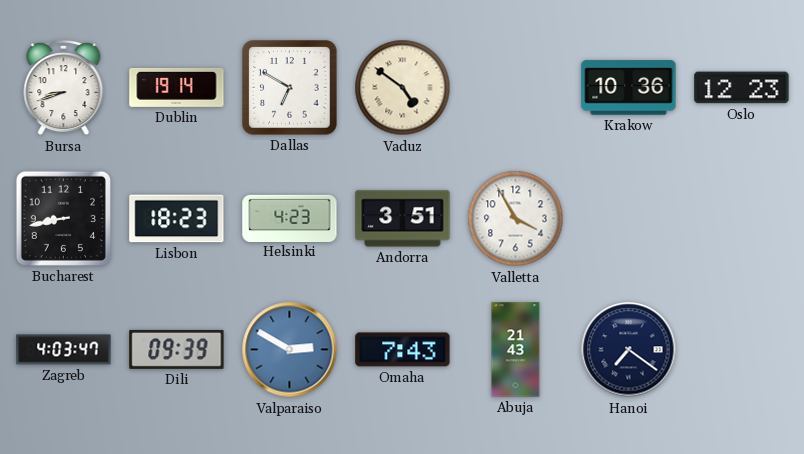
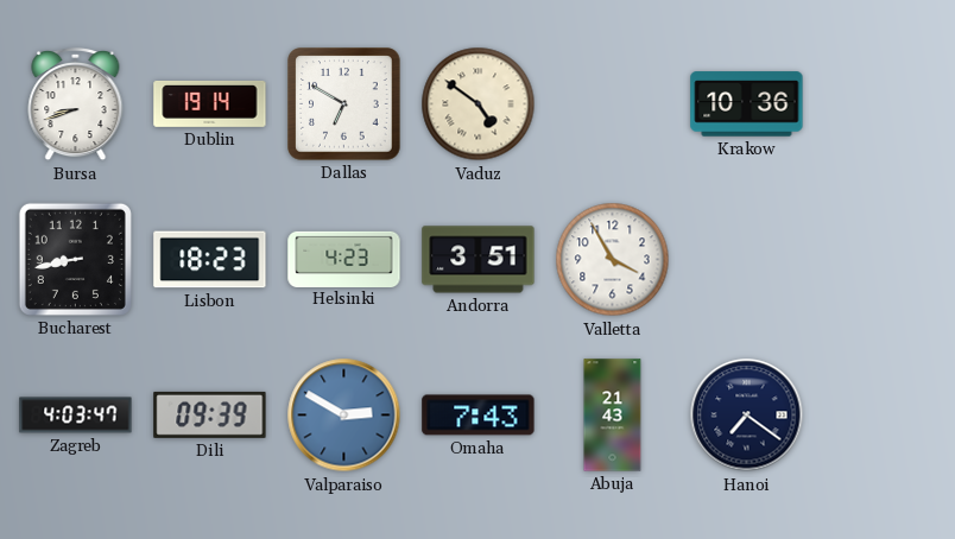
Oslo: 12:23 -> none
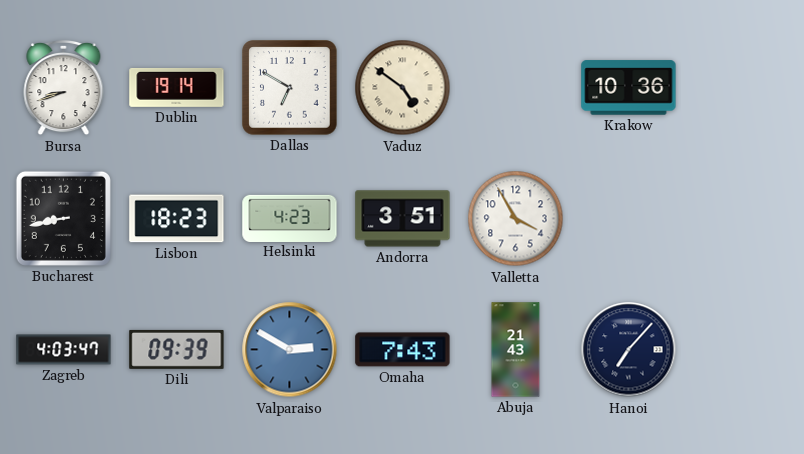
Hanoi: 7:21 -> 7:07
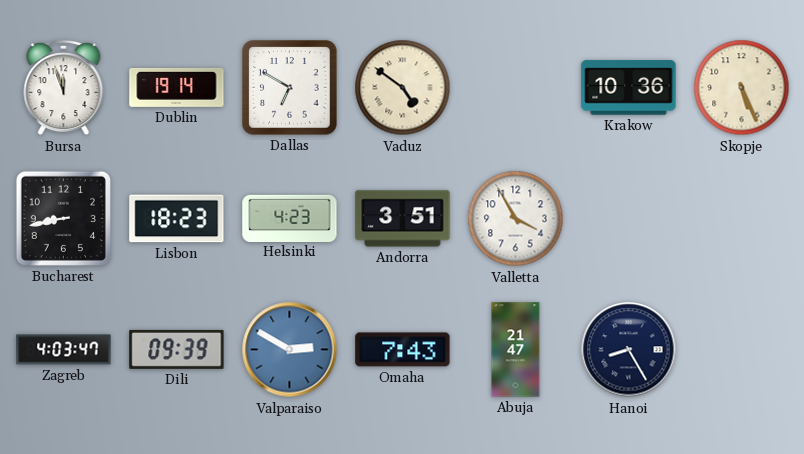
Bursa: 8:42 -> 11:57
Skopje: none -> 5:26
Abuja: 21:43 -> 21:47
Hanoi: 7:07 -> 8:25
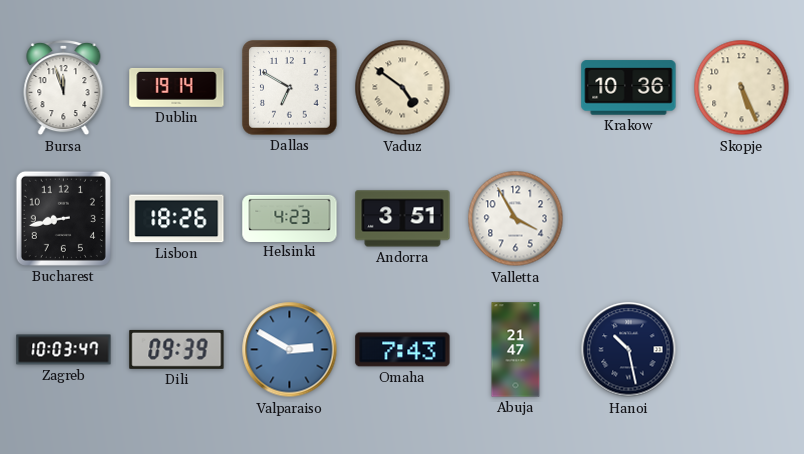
Lisbon: 18:23 -> 18:26
Zagreb: 4:03 -> 10:03
Hanoi: 8:25 -> 10:28
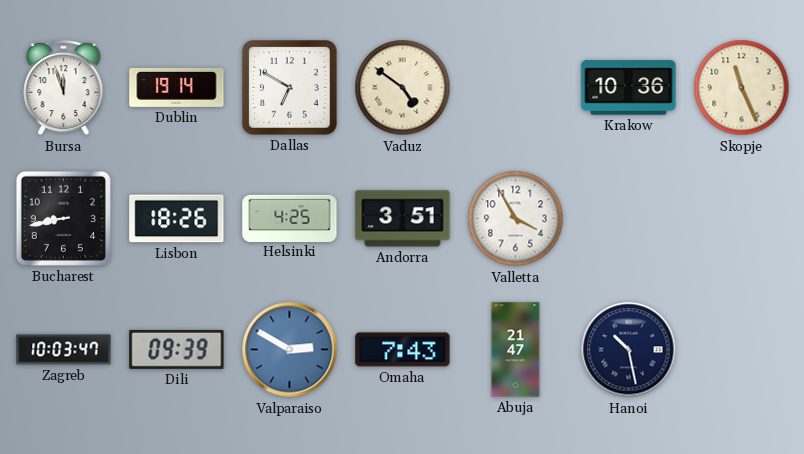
Skopje: 5:26 -> 11:26
Helsinki: 4:23 -> 4:25
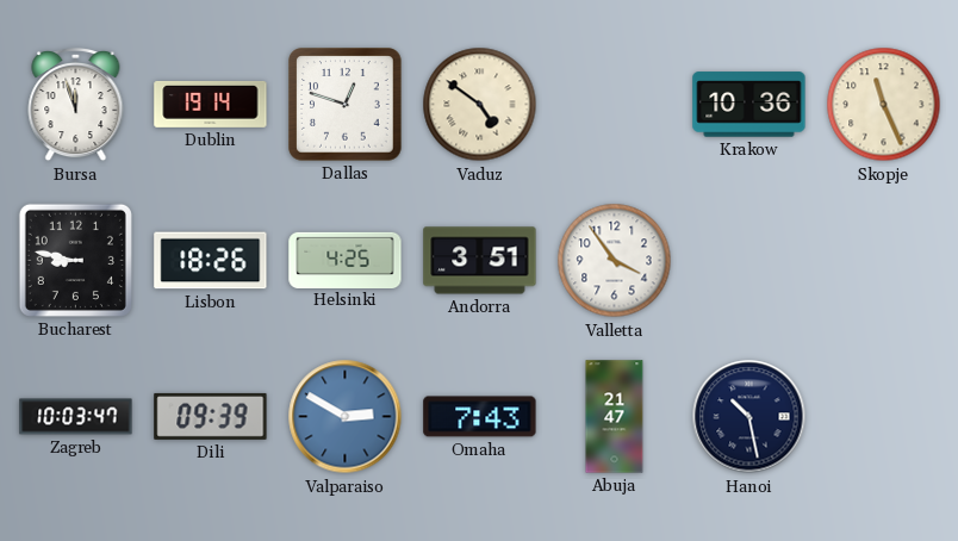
Dallas: 6:50 -> 12:48
Bucharest: 8:43 -> 8:47
Valletta: 3:55 -> 3:54
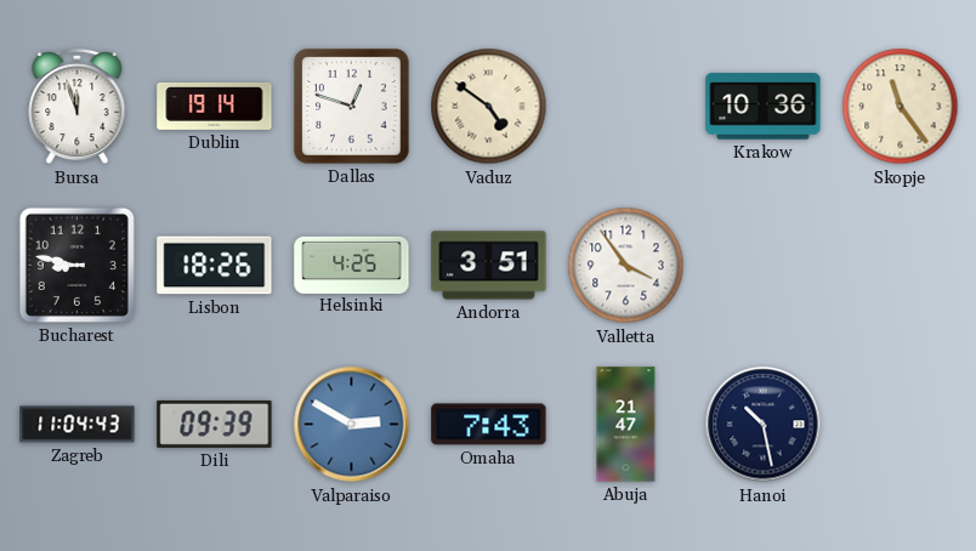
Skopje: 11:26 -> 11:24
Zagreb: 10:03 -> 11:04
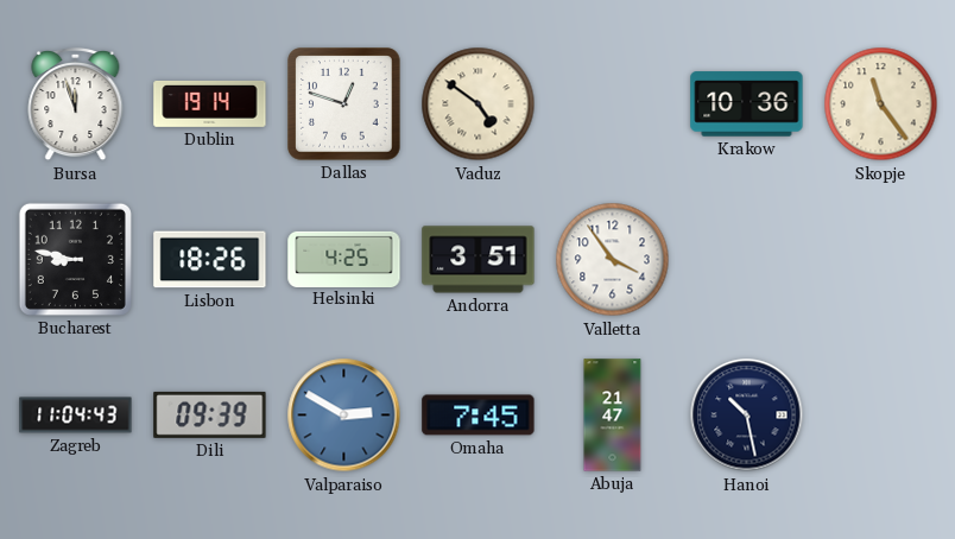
Omaha: 7:43 -> 7:45
